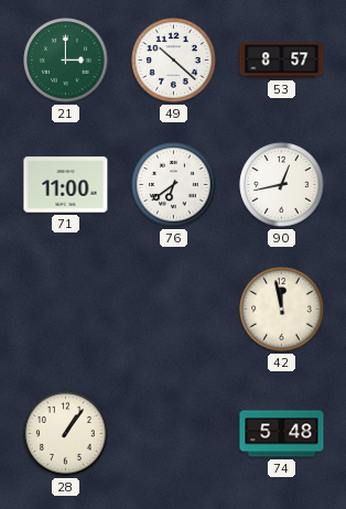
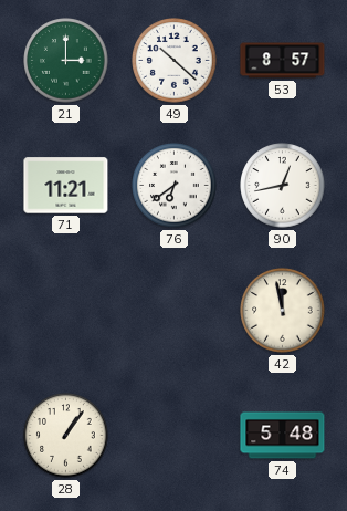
71: 11:00 -> 11:21
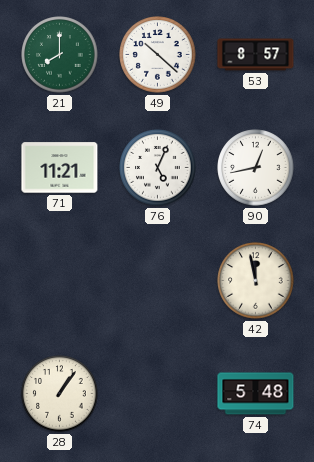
21: 3:00 -> 8:00
76: 6:39 -> 5:04
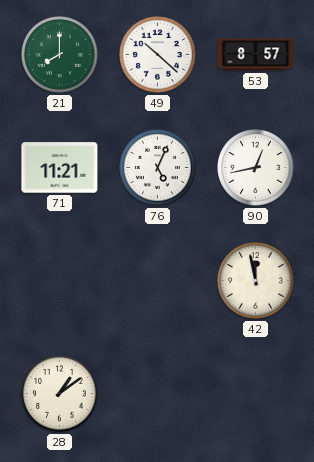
28: 1:06 -> 1:09
74: 5:48 -> none
